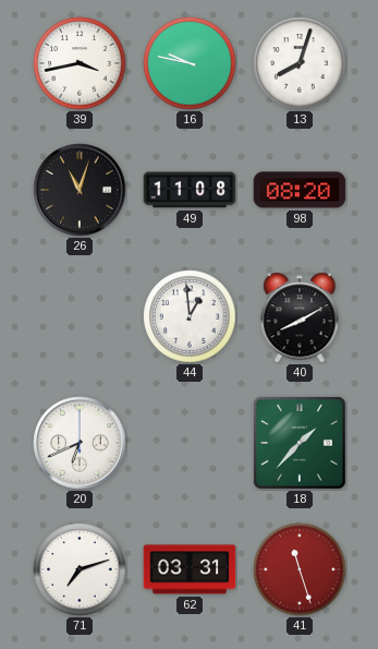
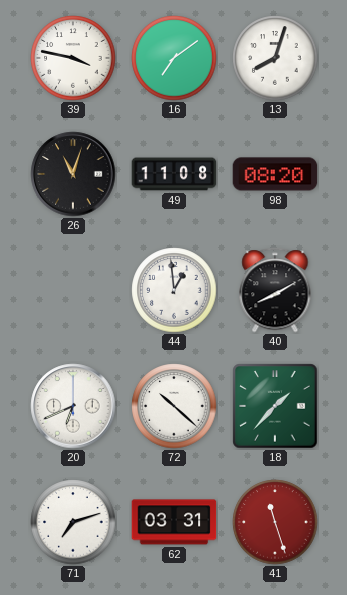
39: 3:43 -> 3:47
16: 9:47 -> 7:09
72: none -> 10:22
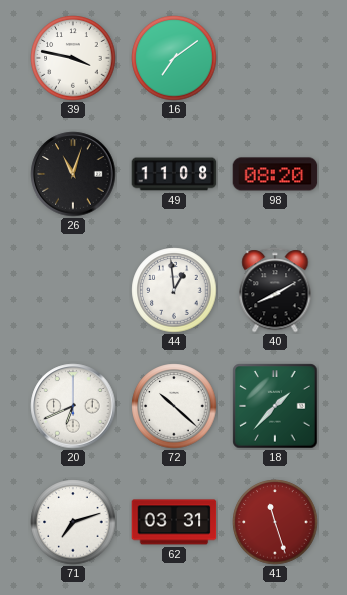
13: 8:03 -> none
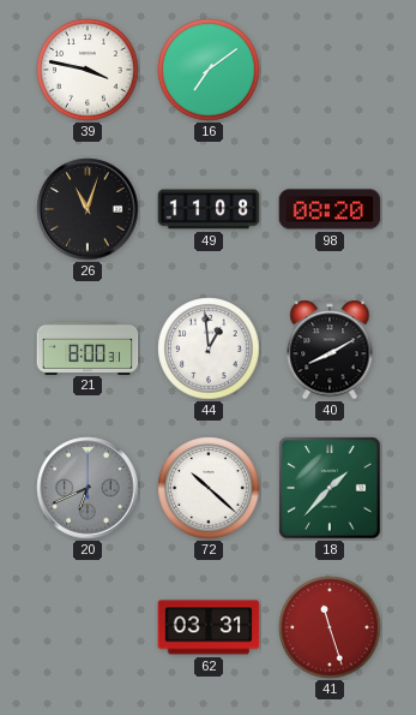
21: none -> 8:00
20 dial: white -> grey
71: 7:12 -> none
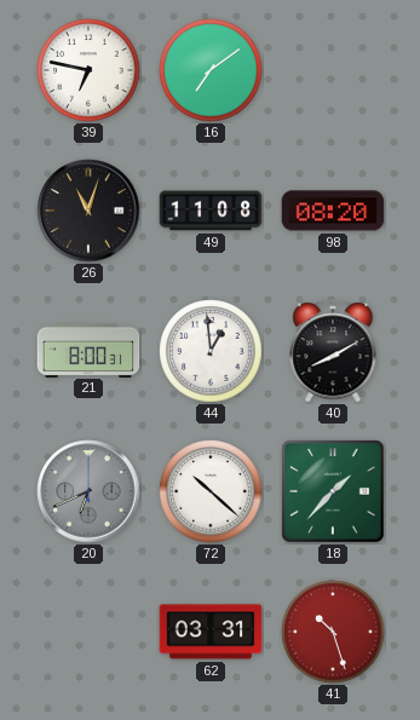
39: 3:47 -> 6:47
41: 11:27 -> 10:27
